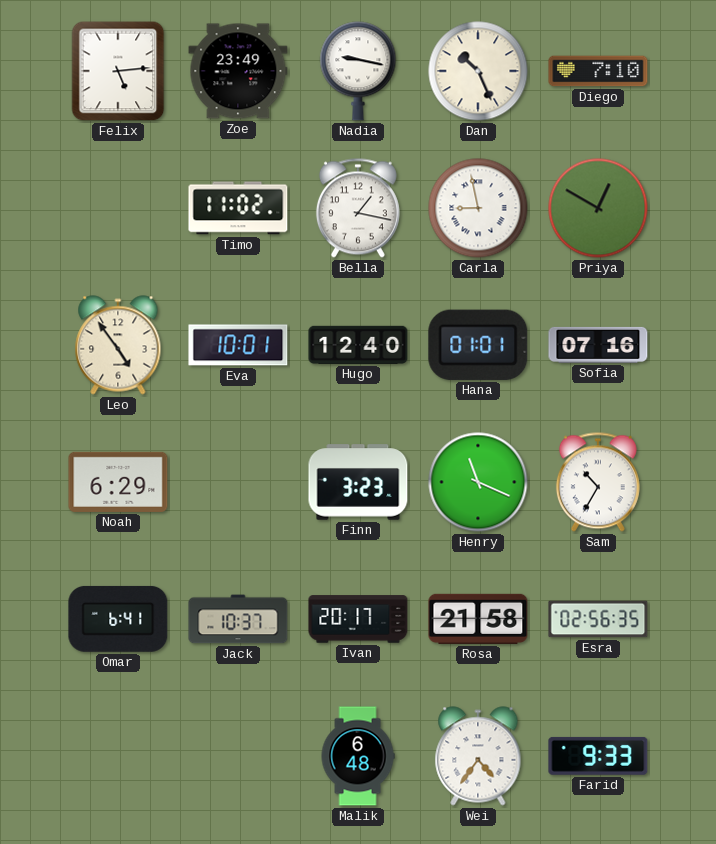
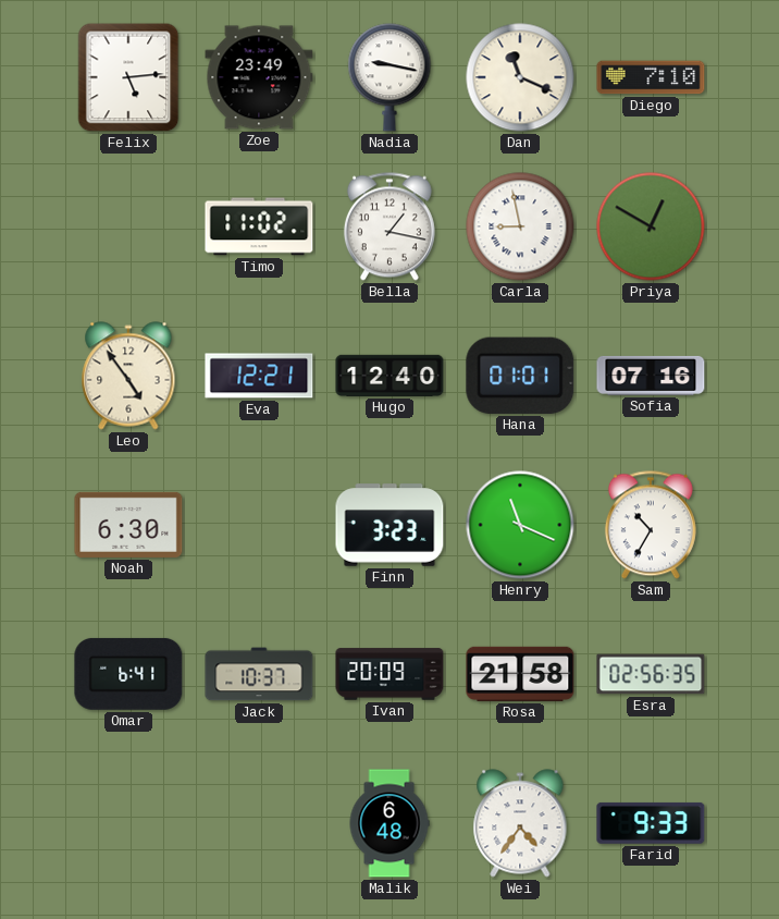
Dan: 10:26 -> 11:19
Eva: 10:01 -> 12:21
Noah: 6:29 -> 6:30
Ivan: 20:17 -> 20:09
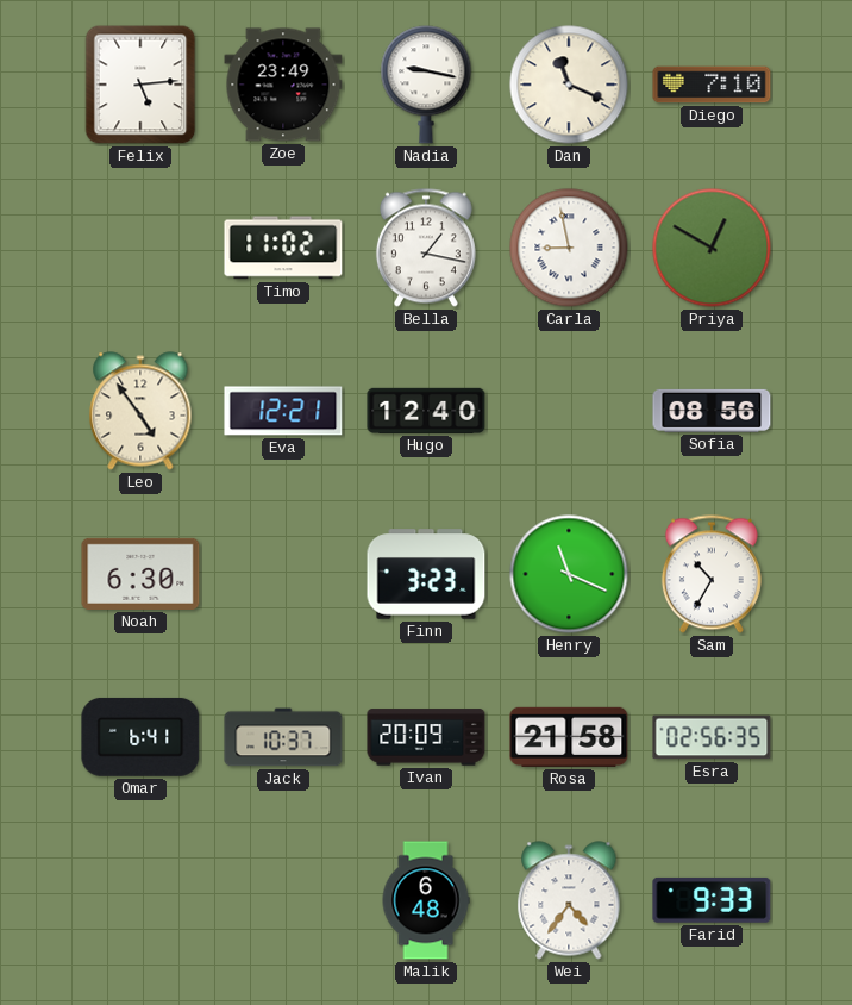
Hana: 01:01 -> none
Sofia: 07:16 -> 08:56
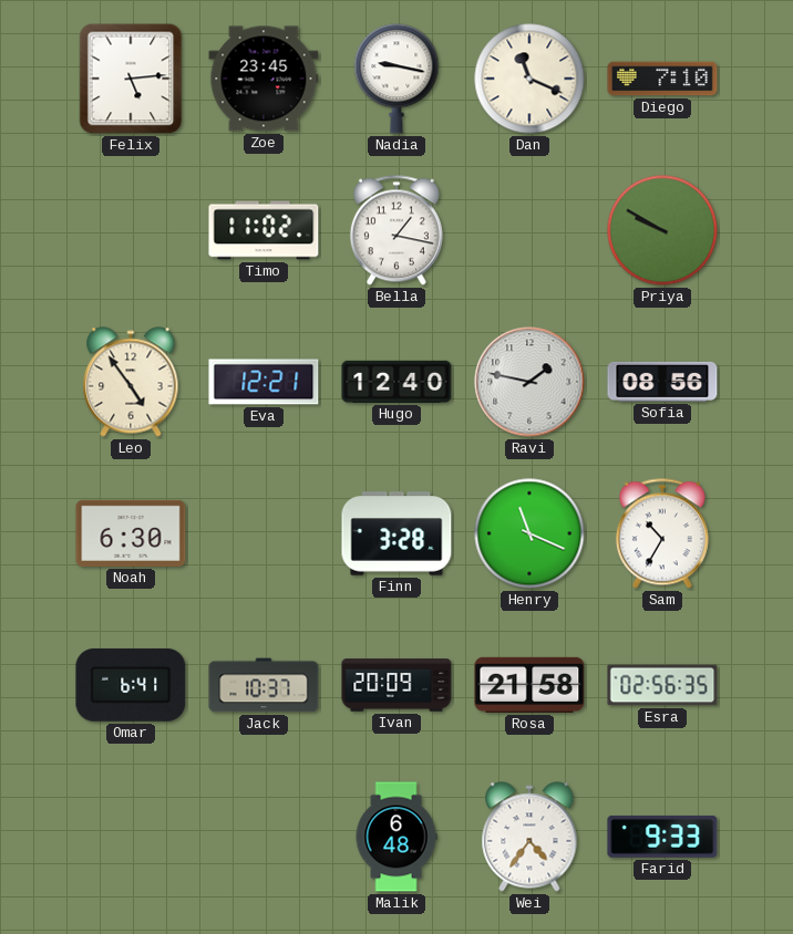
Zoe: 23:49 -> 23:45
Carla: 8:58 -> none
Priya: 12:50 -> 9:50
Ravi: none -> 1:47
Finn: 3:23 -> 3:28
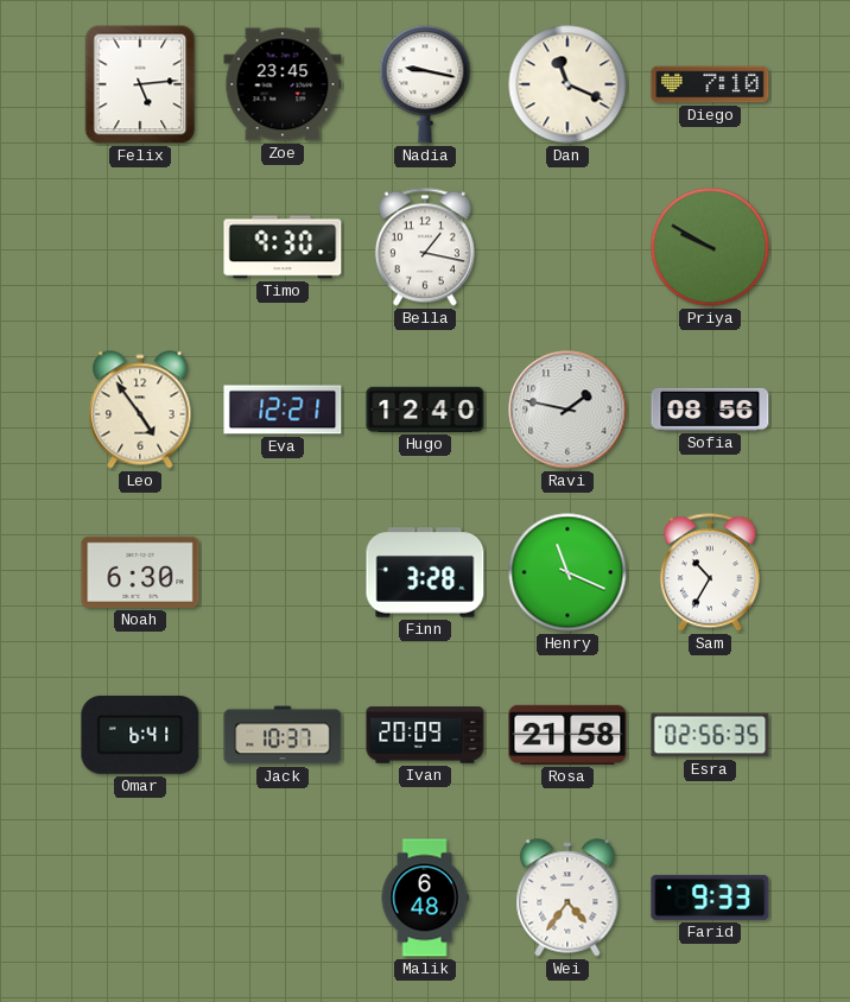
Timo: 11:02 -> 9:30
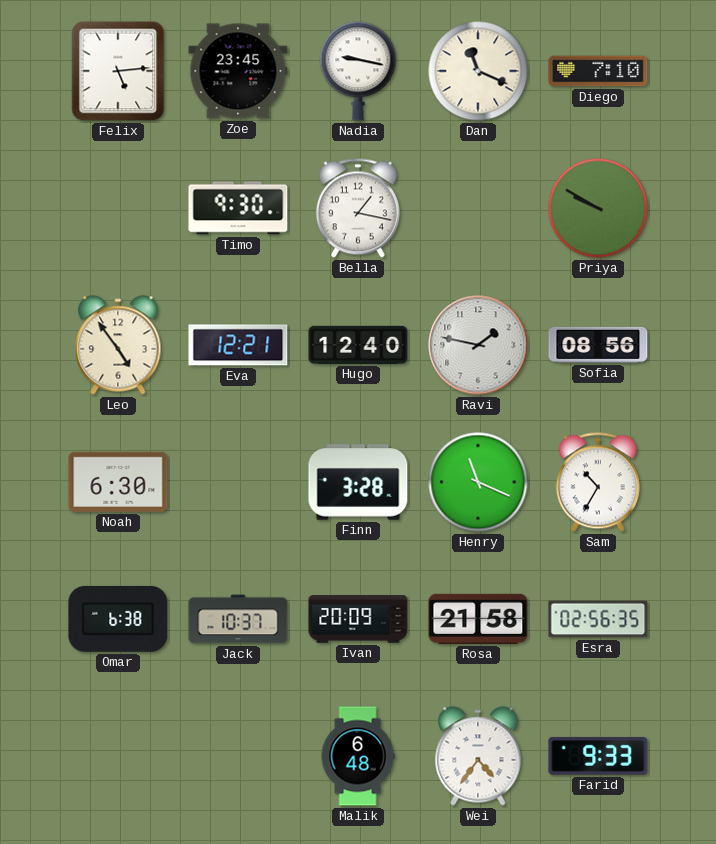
Omar: 6:41 -> 6:38
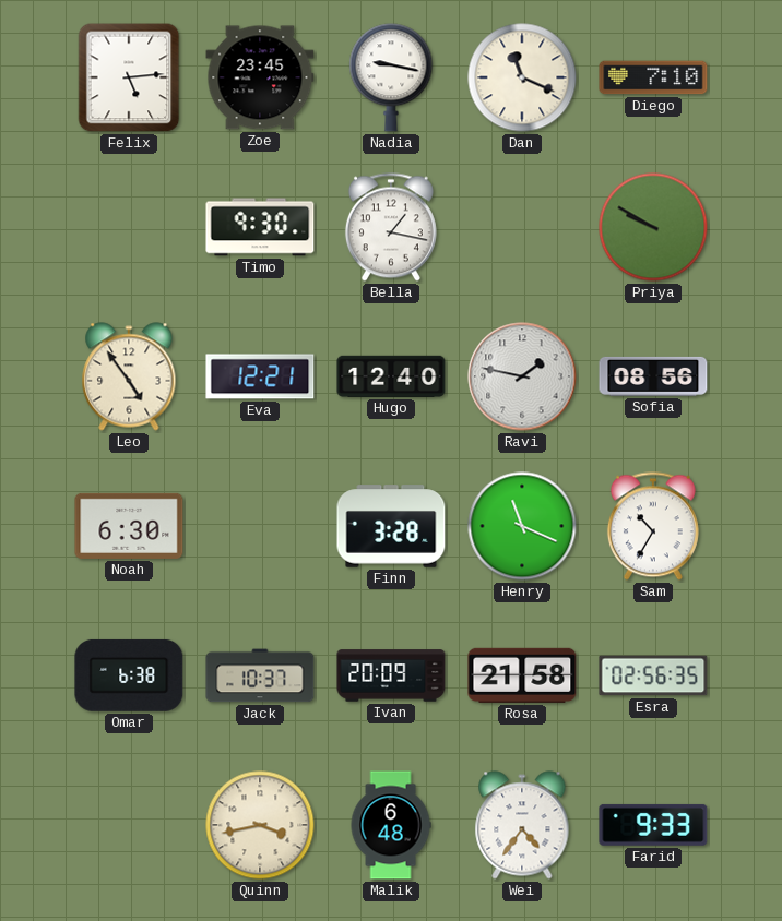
Quinn: none -> 3:43
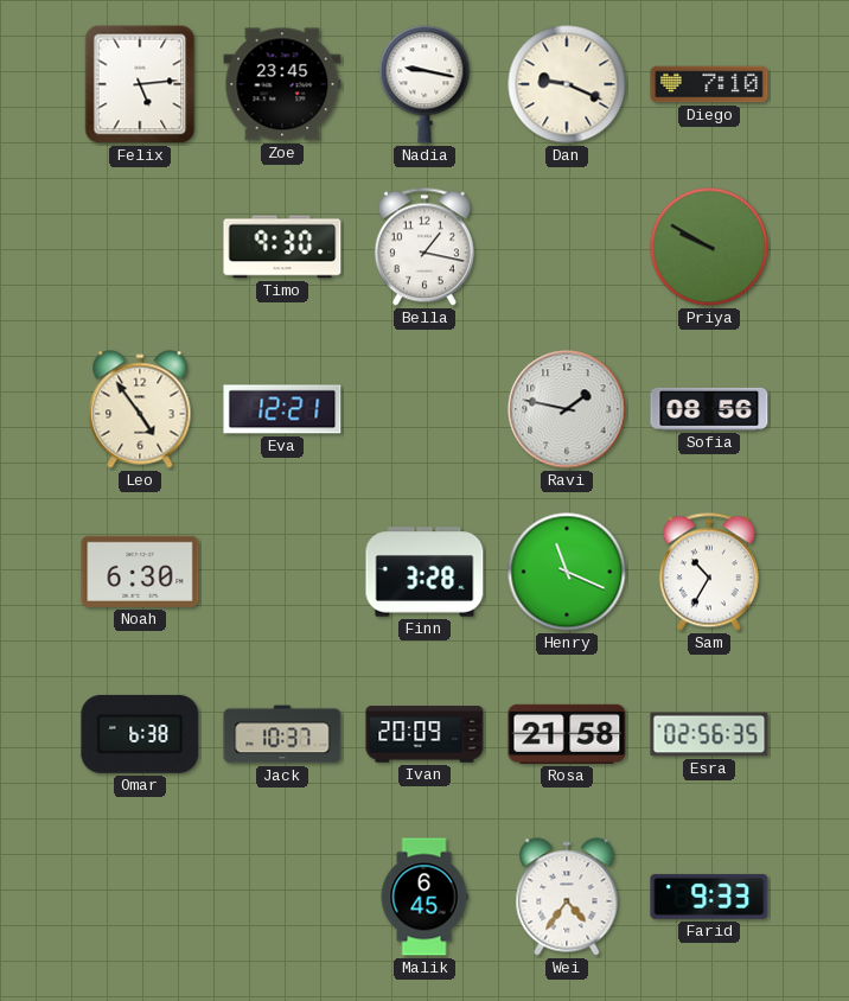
Dan: 11:19 -> 9:19
Hugo: 12:40 -> none
Quinn: 3:43 -> none
Malik: 6:48 -> 6:45
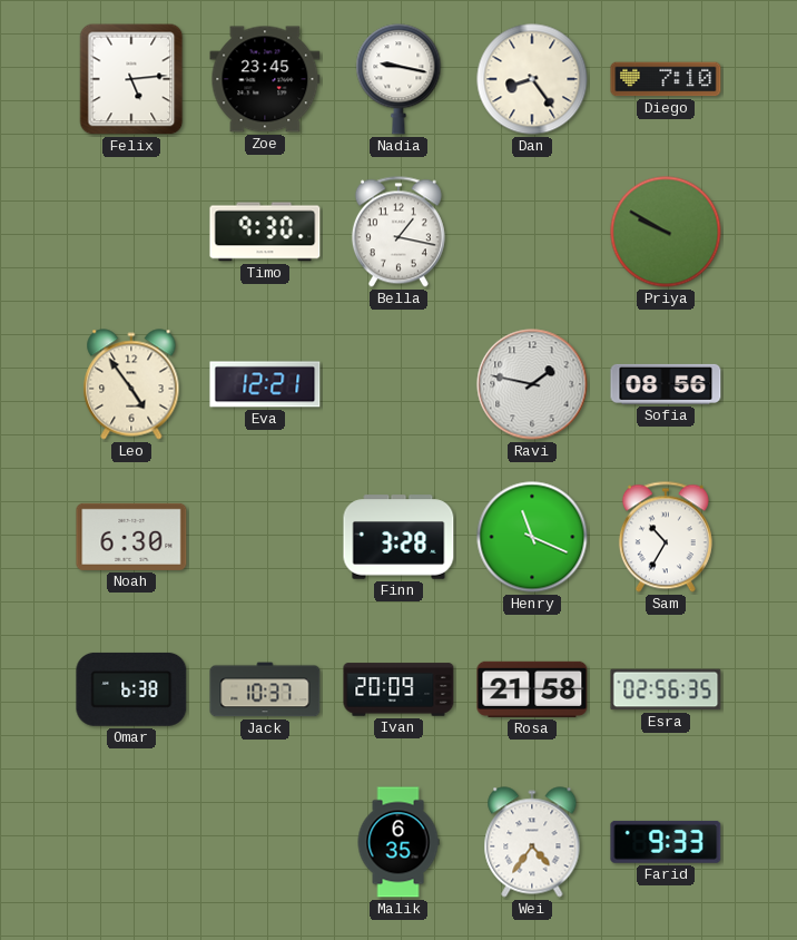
Dan: 9:19 -> 8:24
Malik: 6:45 -> 6:35
